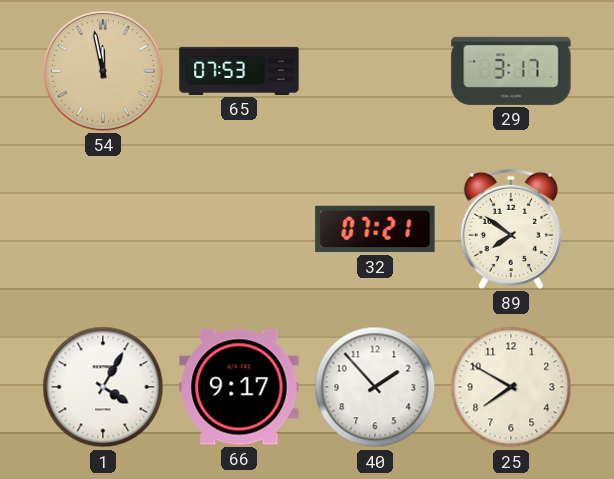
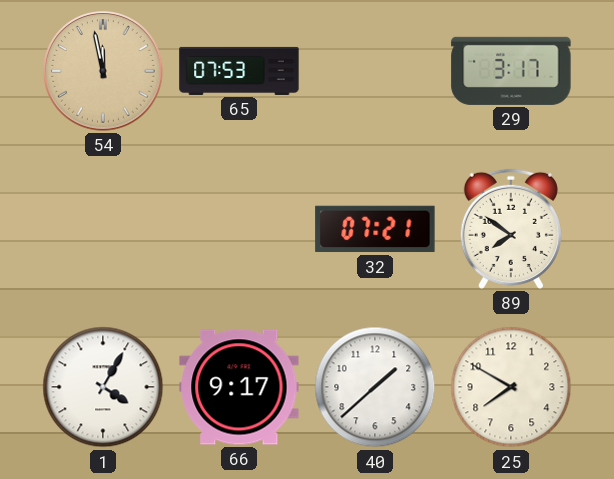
40: 1:53 -> 1:38
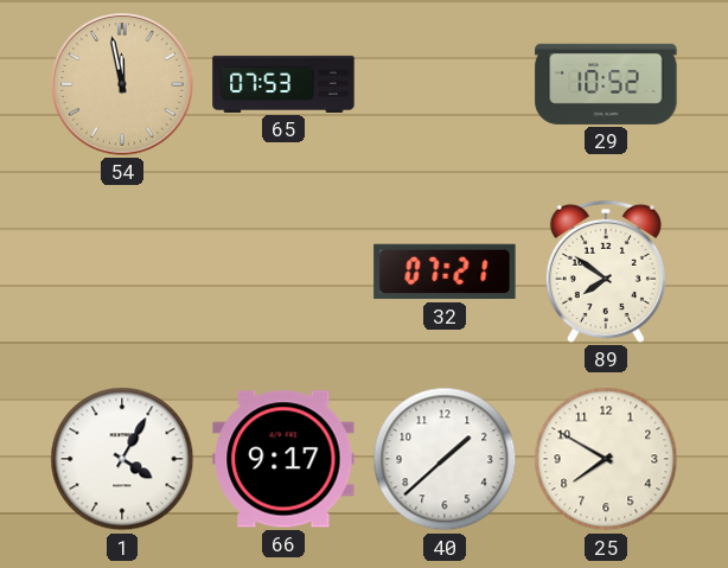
29: 3:17 -> 10:52
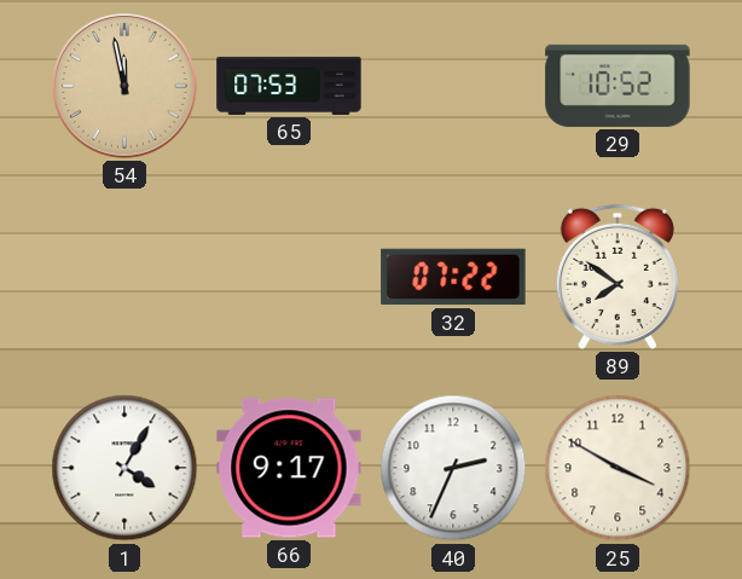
32: 07:21 -> 07:22
40: 1:38 -> 2:34
25: 7:50 -> 3:50
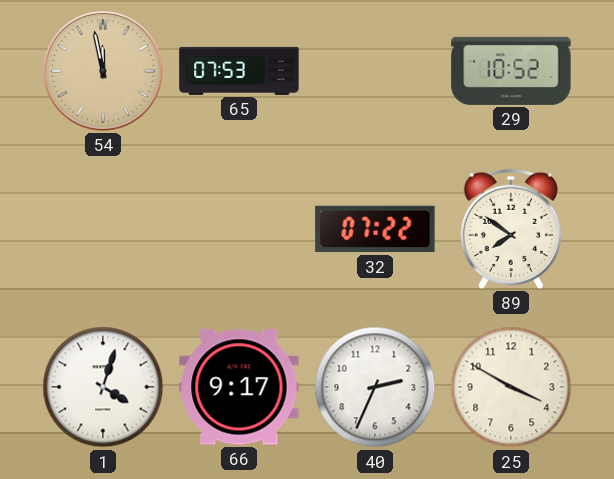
1: 4:05 -> 4:03
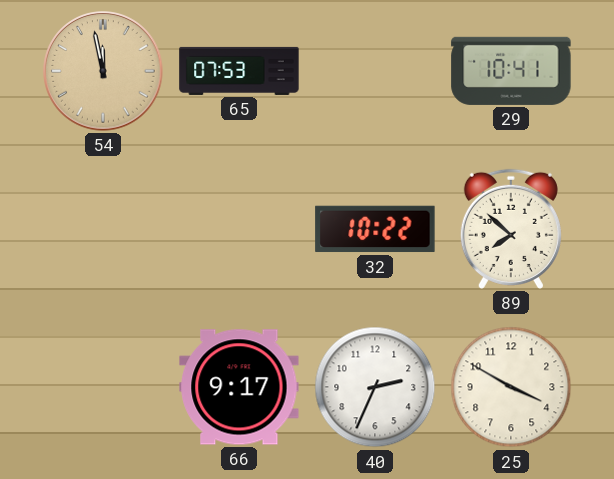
29: 10:52 -> 10:41
32: 07:22 -> 10:22
89: 7:51 -> 7:52
1: 4:03 -> none
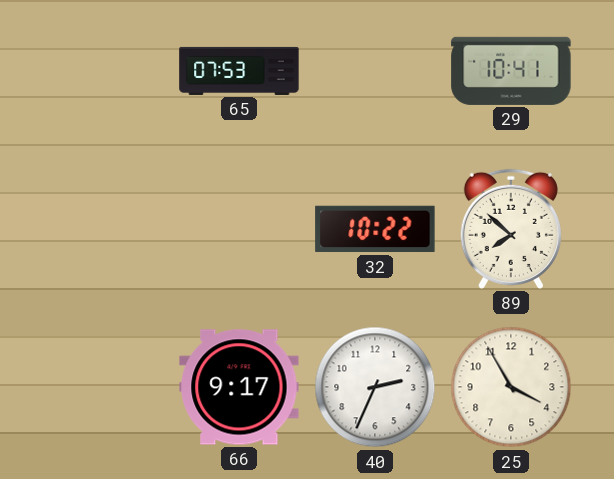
54: 11:58 -> none
25: 3:50 -> 3:55
